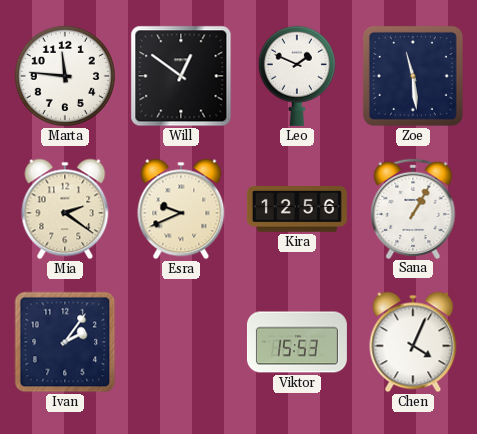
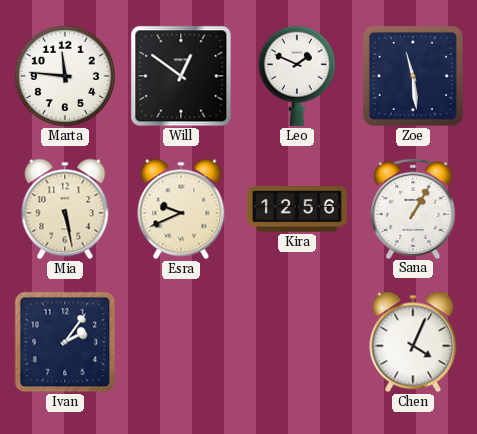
Mia: 2:21 -> 5:28
Viktor: 15:53 -> none
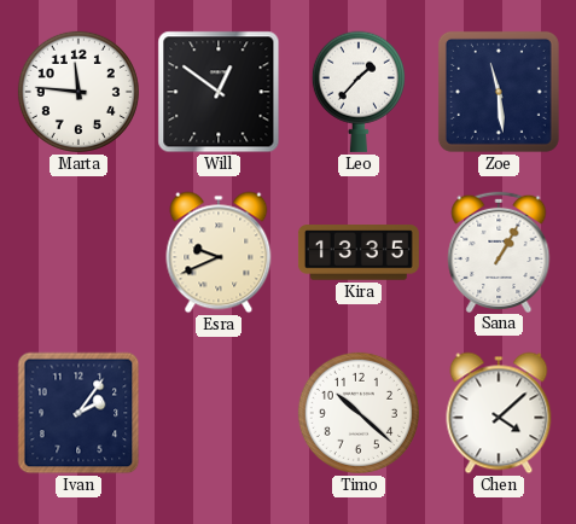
Leo: 1:49 -> 1:37
Mia: 5:28 -> none
Kira: 12:56 -> 13:35
Timo: none -> 10:22
Chen: 4:04 -> 4:08
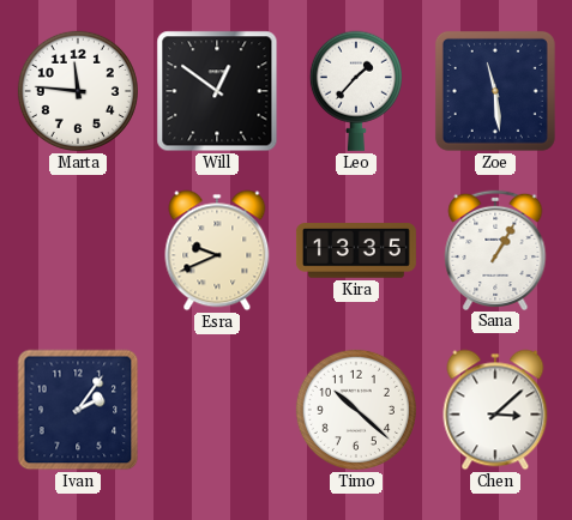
Chen: 4:08 -> 3:08
